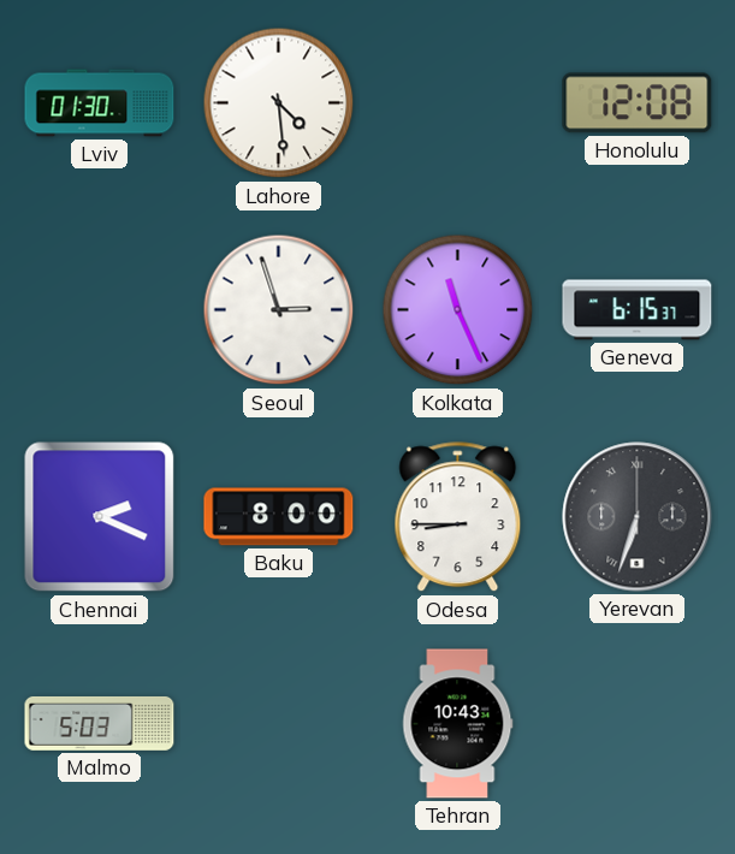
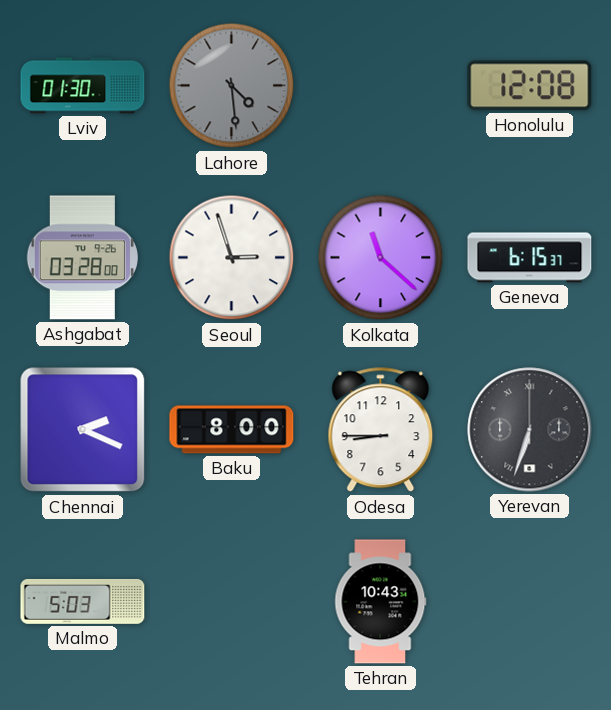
Lahore dial: white -> grey
Ashgabat: none -> 03:28
Kolkata: 11:26 -> 11:22
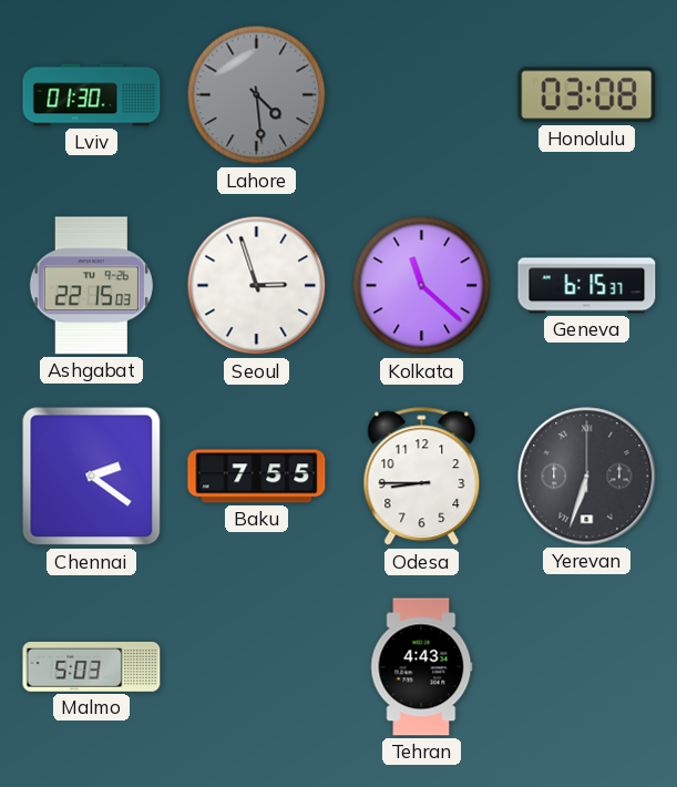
Honolulu: 12:08 -> 03:08
Ashgabat: 03:28 -> 22:15
Chennai: 2:19 -> 2:21
Baku: 8:00 -> 7:55
Tehran: 10:43 -> 4:43
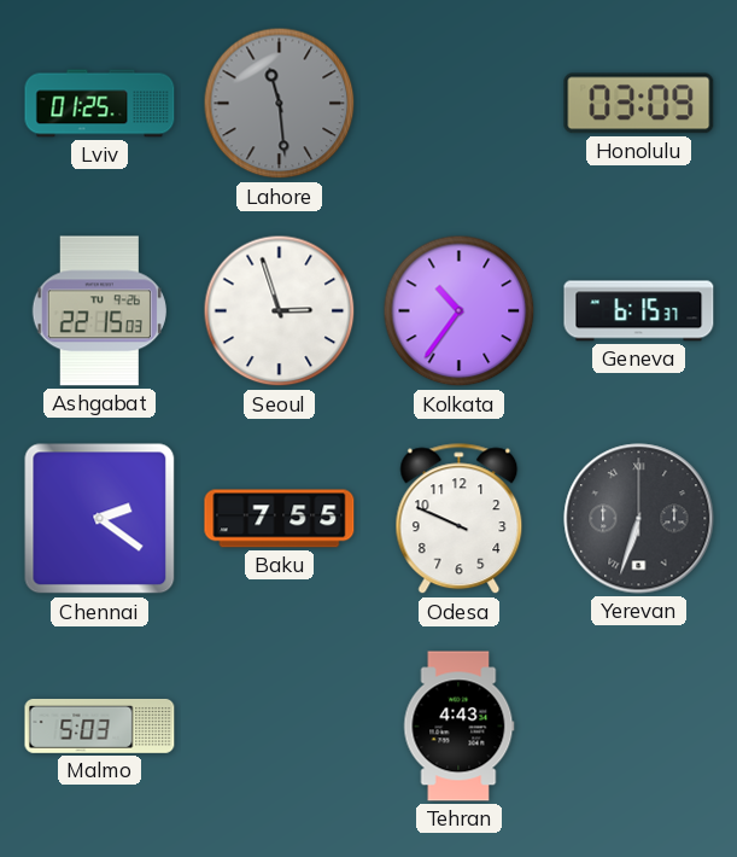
Lviv: 01:30 -> 01:25
Lahore: 4:29 -> 11:29
Honolulu: 03:08 -> 03:09
Kolkata: 11:22 -> 10:36
Odesa: 8:45 -> 9:49
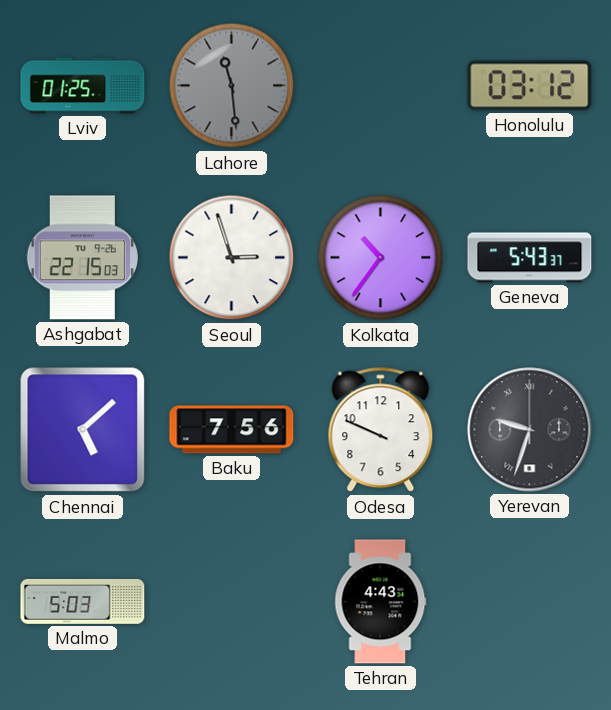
Honolulu: 03:09 -> 03:12
Geneva: 6:15 -> 5:43
Chennai: 2:21 -> 5:08
Baku: 7:55 -> 7:56
Yerevan: 6:33 -> 9:33
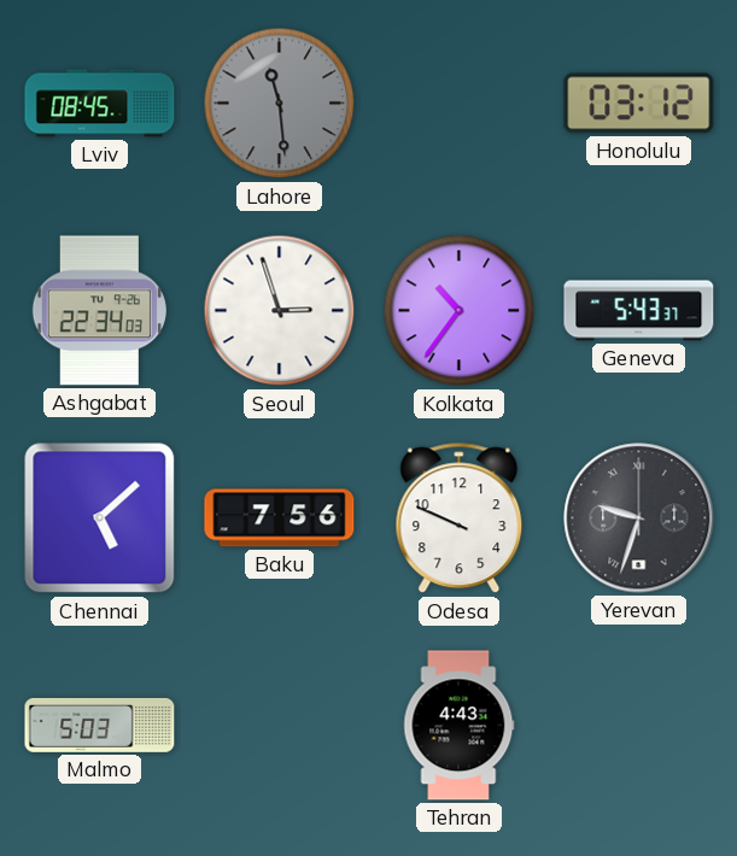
Lviv: 01:25 -> 08:45
Ashgabat: 22:15 -> 22:34
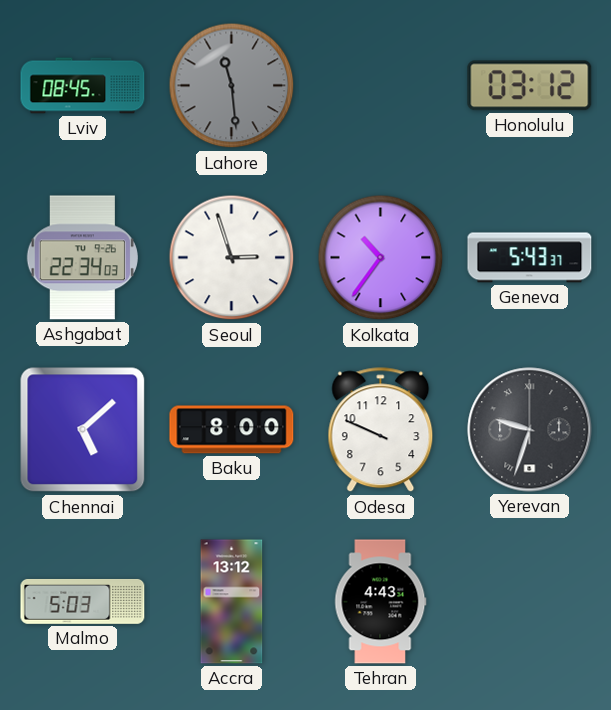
Baku: 7:56 -> 8:00
Accra: none -> 13:12
